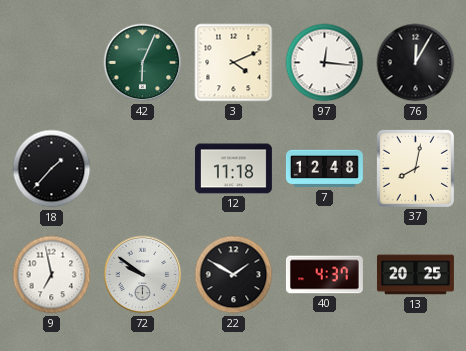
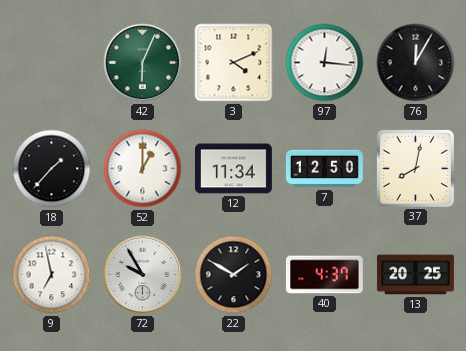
52: none -> 1:00
12: 11:18 -> 11:34
7: 12:48 -> 12:50
72: 9:51 -> 9:55
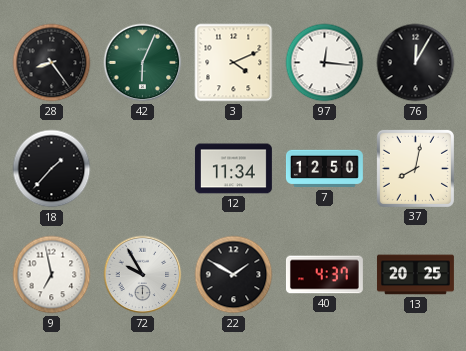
28: none -> 8:24
52: 1:00 -> none
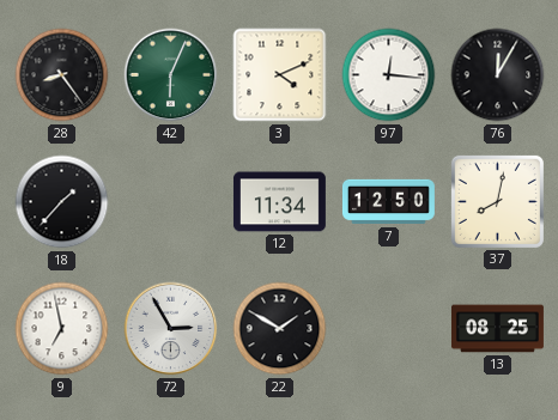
72: 9:55 -> 2:55
40: 4:37 -> none
13: 20:25 -> 08:25
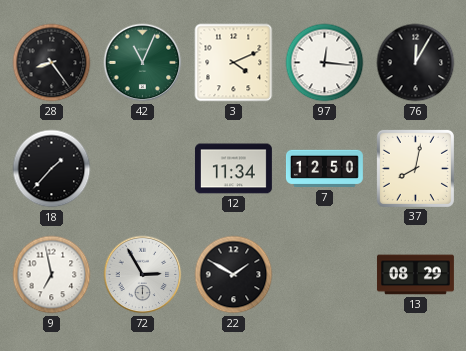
42: 6:04 -> 11:04
13: 08:25 -> 08:29
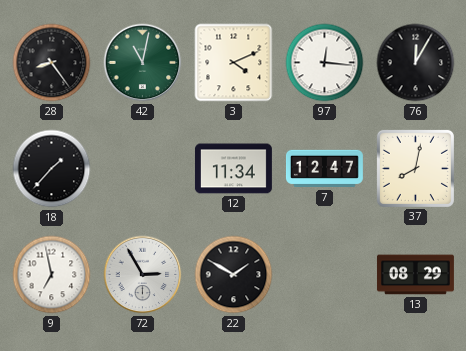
42: 11:04 -> 11:02
7: 12:50 -> 12:47
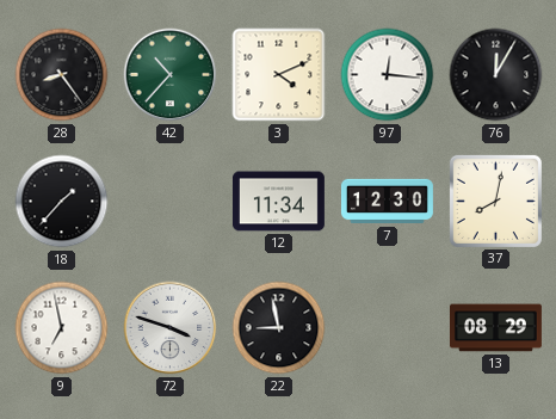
42: 11:02 -> 10:37
7: 12:47 -> 12:30
72: 2:55 -> 3:48
22: 1:50 -> 8:58
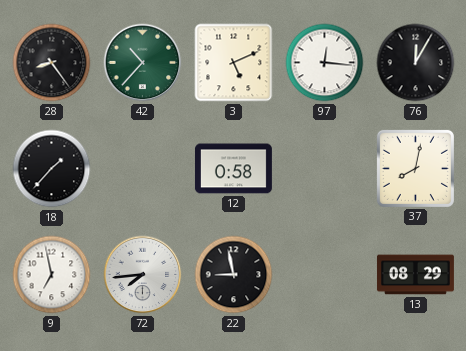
3: 4:11 -> 5:11
12: 11:34 -> 0:58
7: 12:30 -> none
72: 3:48 -> 7:44
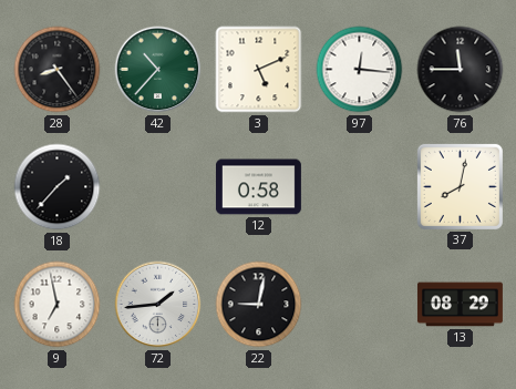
76: 12:05 -> 11:45
72: 7:44 -> 1:44
22: 8:58 -> 9:02
